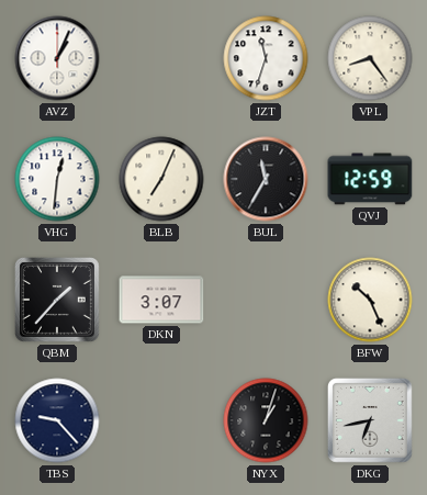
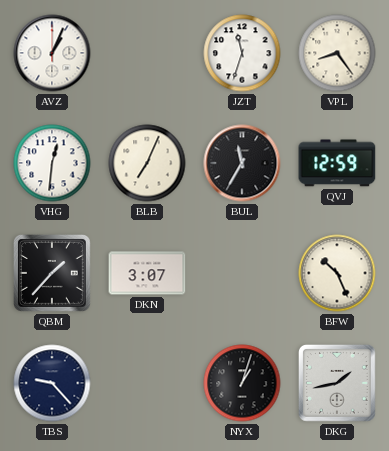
DKG: 6:43 -> 1:43
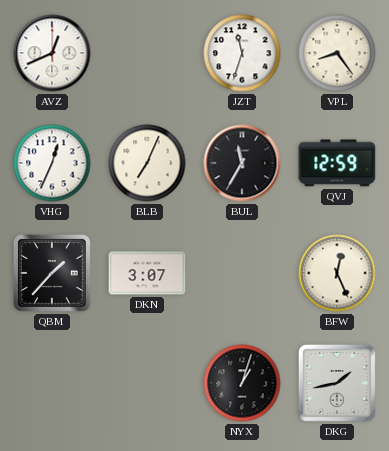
AVZ: 1:04 -> 12:41
VHG: 12:31 -> 12:34
BFW: 10:26 -> 12:26
TBS: 9:23 -> none
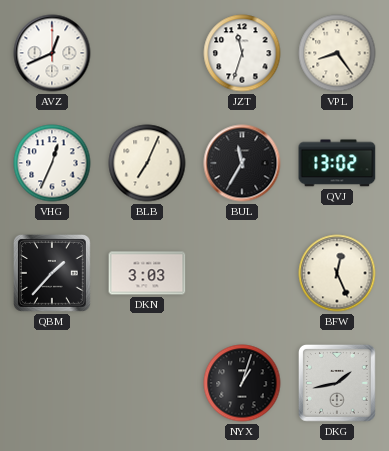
QVJ: 12:59 -> 13:02
DKN: 3:07 -> 3:03
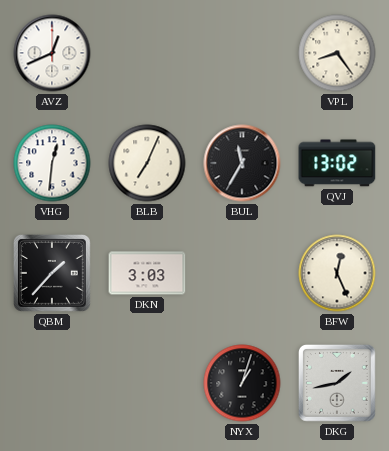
JZT: 11:33 -> none
VHG: 12:34 -> 12:31
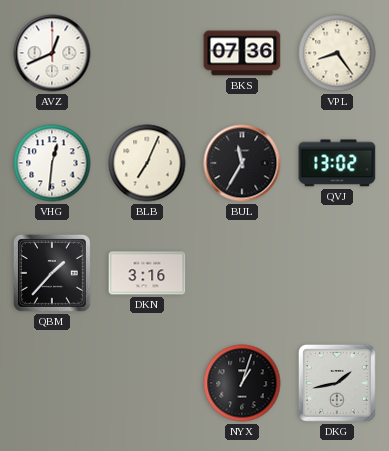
BKS: none -> 07:36
DKN: 3:03 -> 3:16
BFW: 12:26 -> none
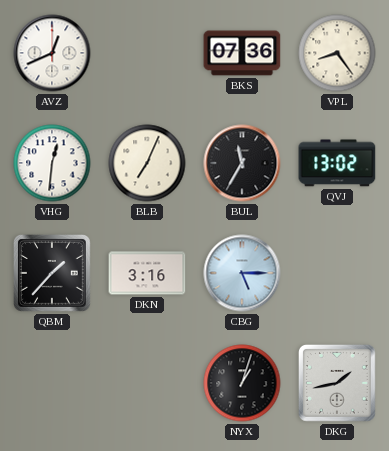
CBG: none -> 5:15
